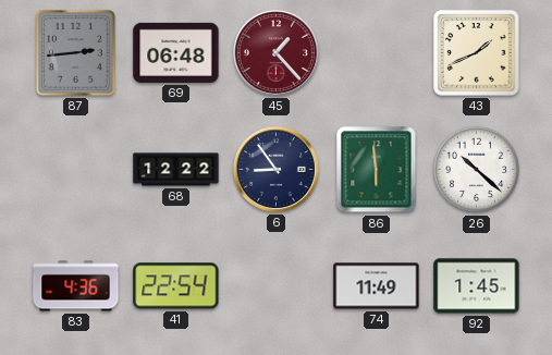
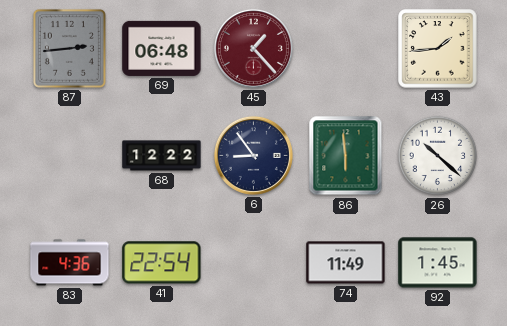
43: 1:41 -> 1:44
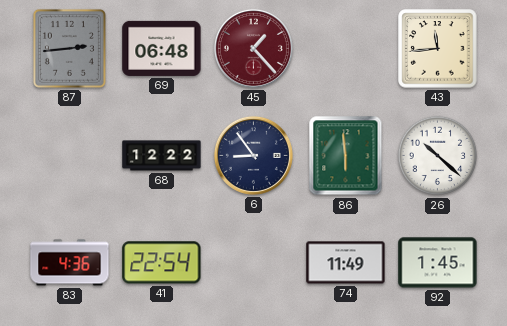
43: 1:44 -> 11:44
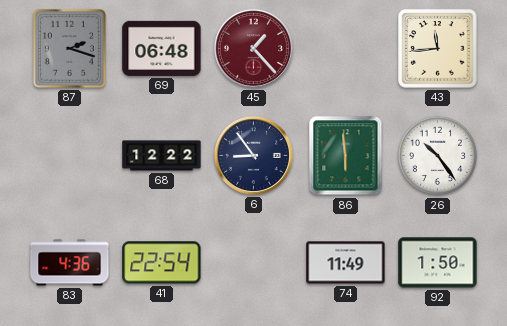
87: 2:44 -> 2:18
26: 10:22 -> 10:24
92: 1:45 -> 1:50
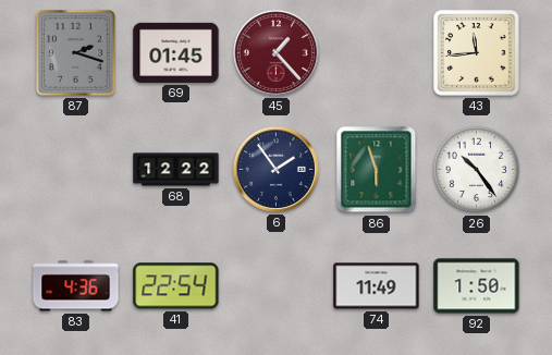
69: 06:48 -> 01:45
6: 8:54 -> 1:54
86: 5:59 -> 5:57
